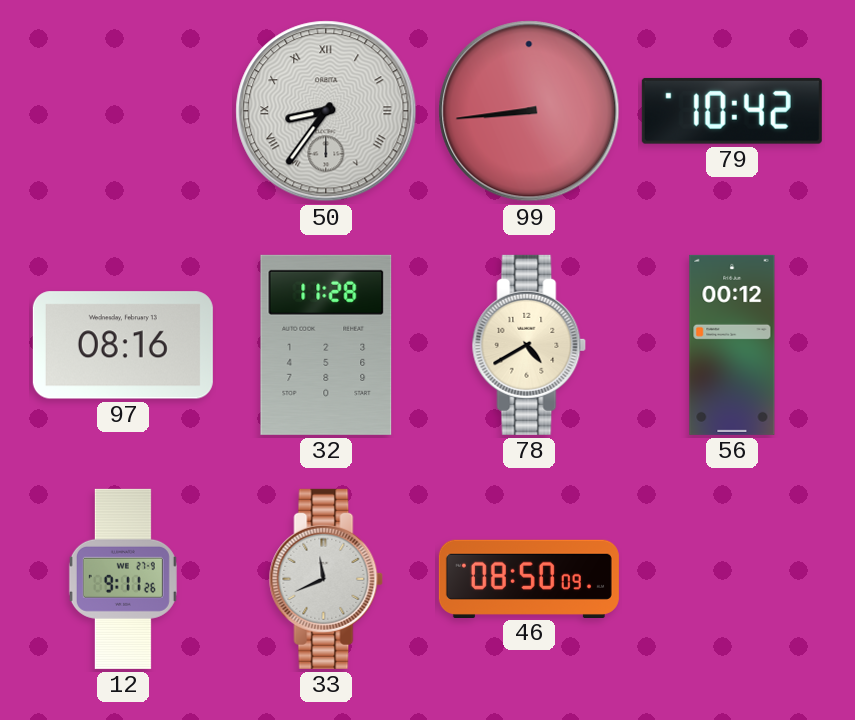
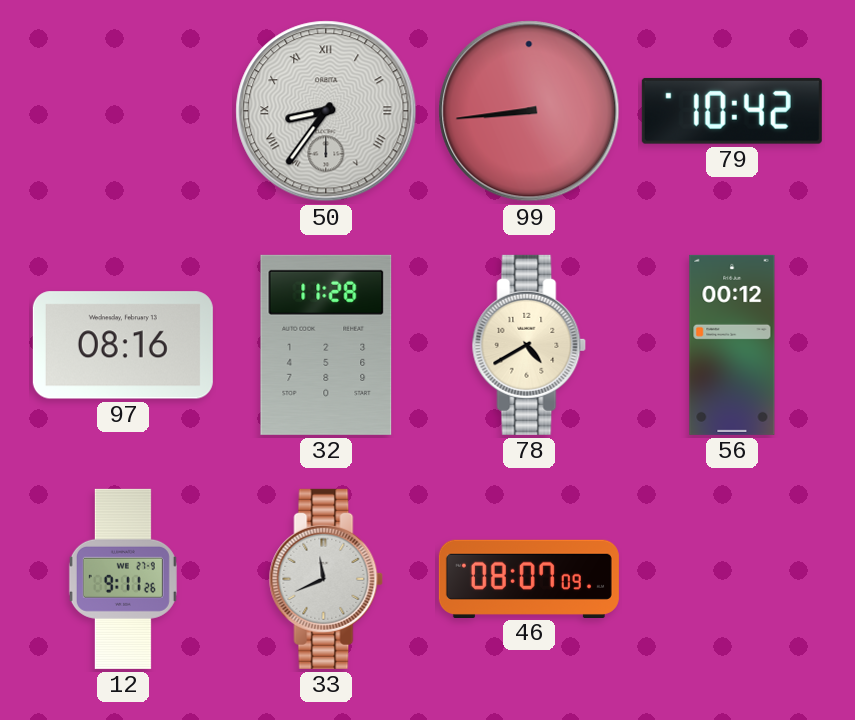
46: 08:50 -> 08:07
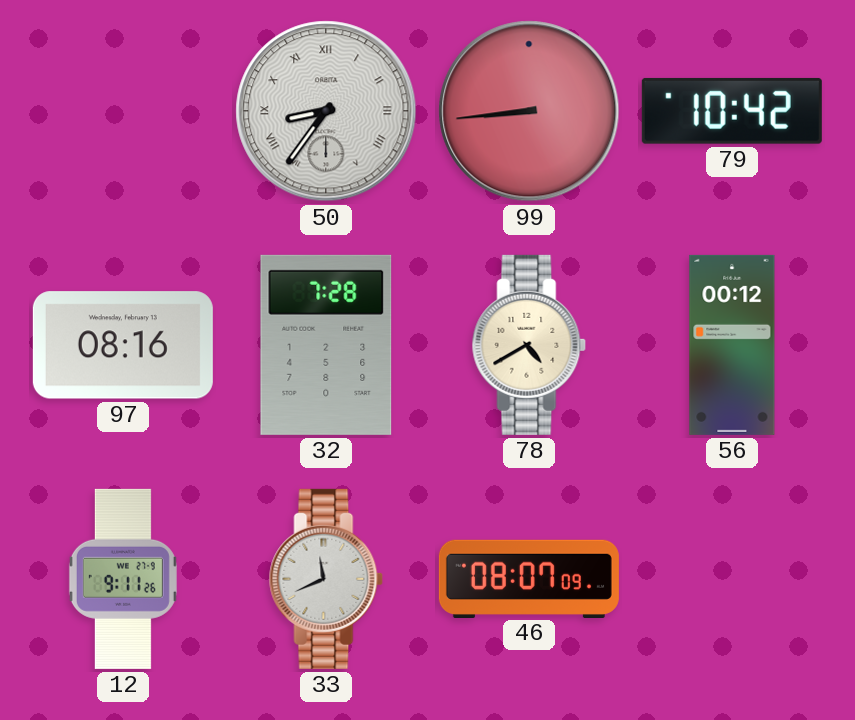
32: 11:28 -> 7:28
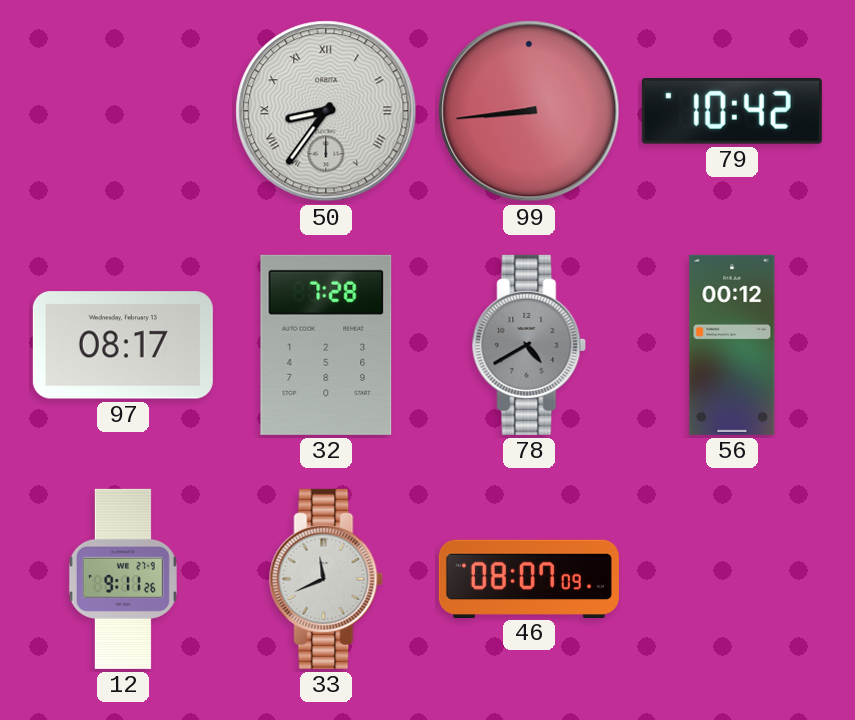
97: 08:16 -> 08:17
78 dial: cream -> grey
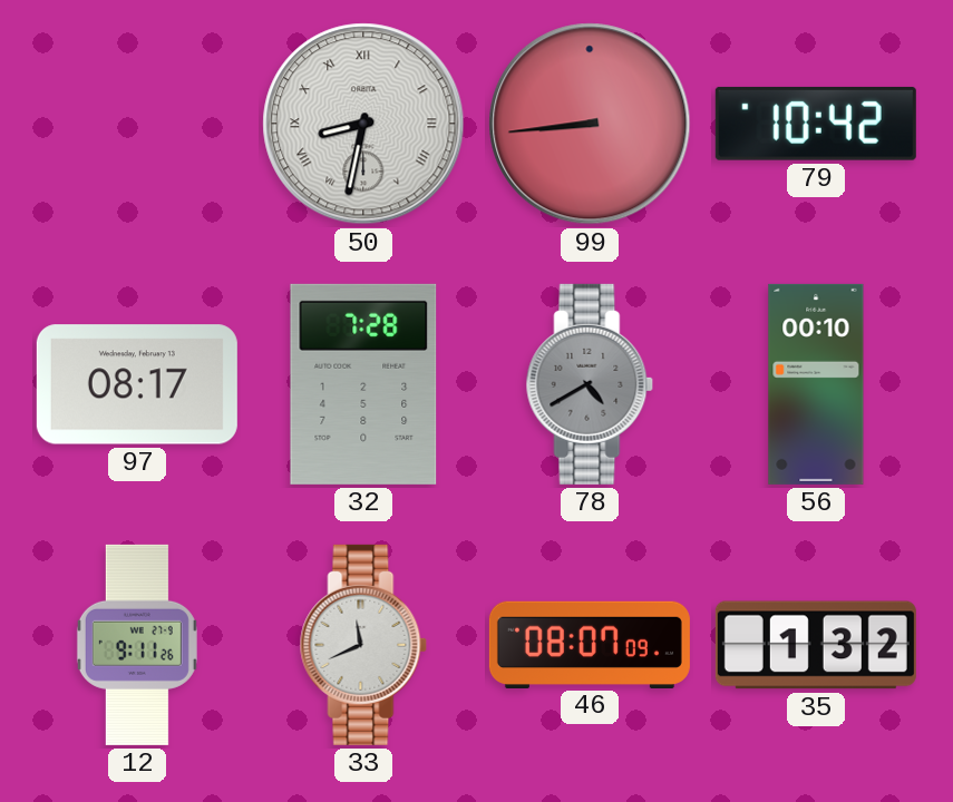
50: 8:36 -> 8:32
56: 00:12 -> 00:10
35: none -> 1:32
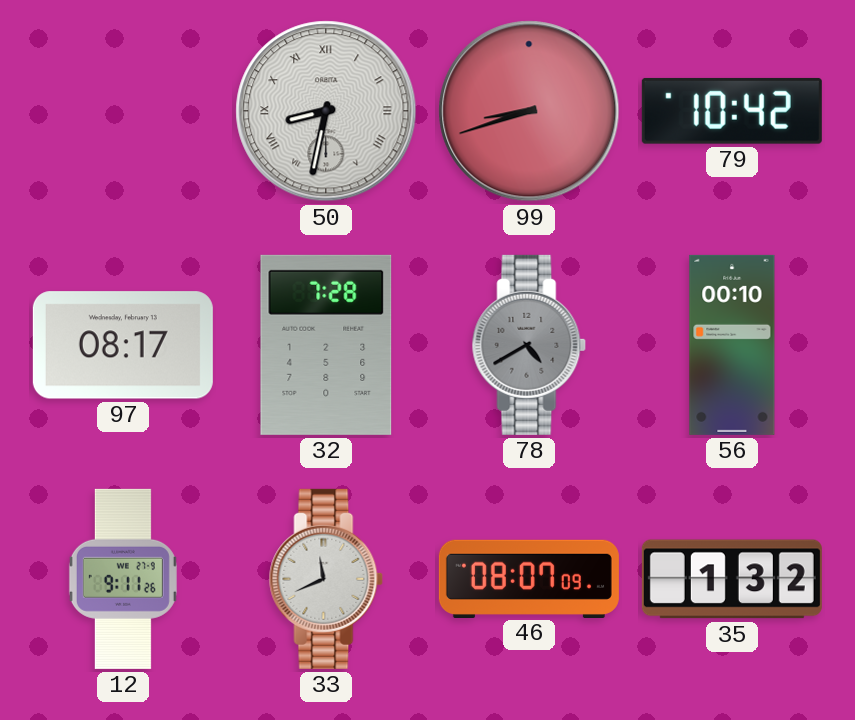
99: 8:44 -> 8:42
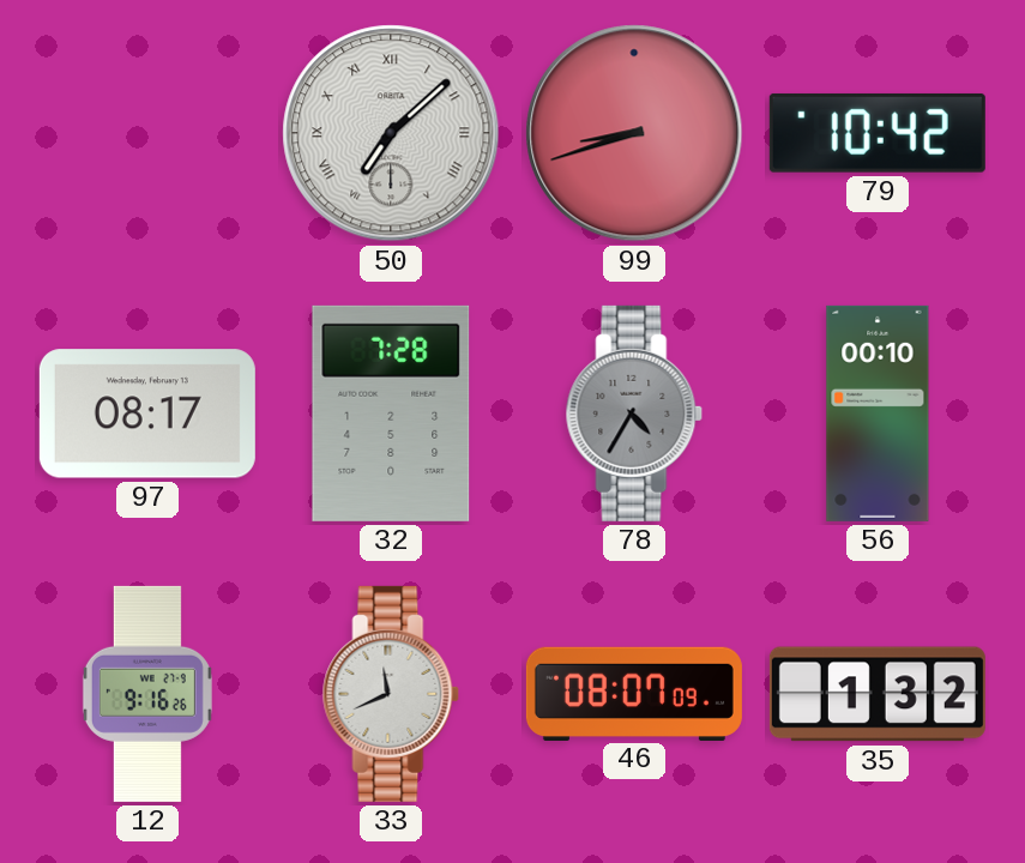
50: 8:32 -> 7:08
78: 4:40 -> 4:35
12: 9:11 -> 9:16
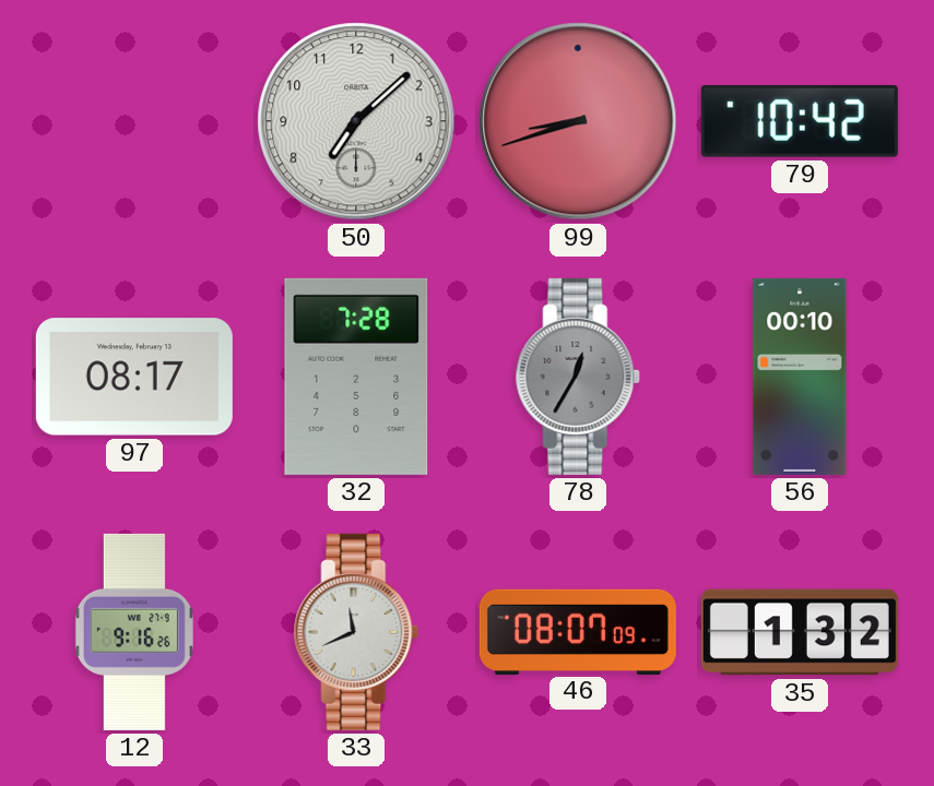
50 numerals: Roman -> Arabic
78: 4:35 -> 12:35
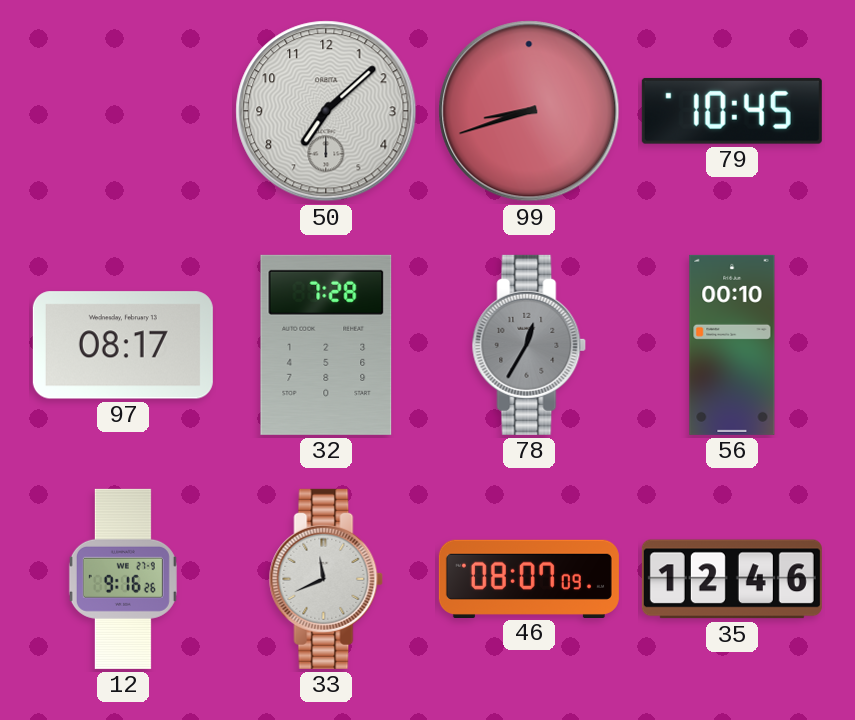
79: 10:42 -> 10:45
35: 1:32 -> 12:46
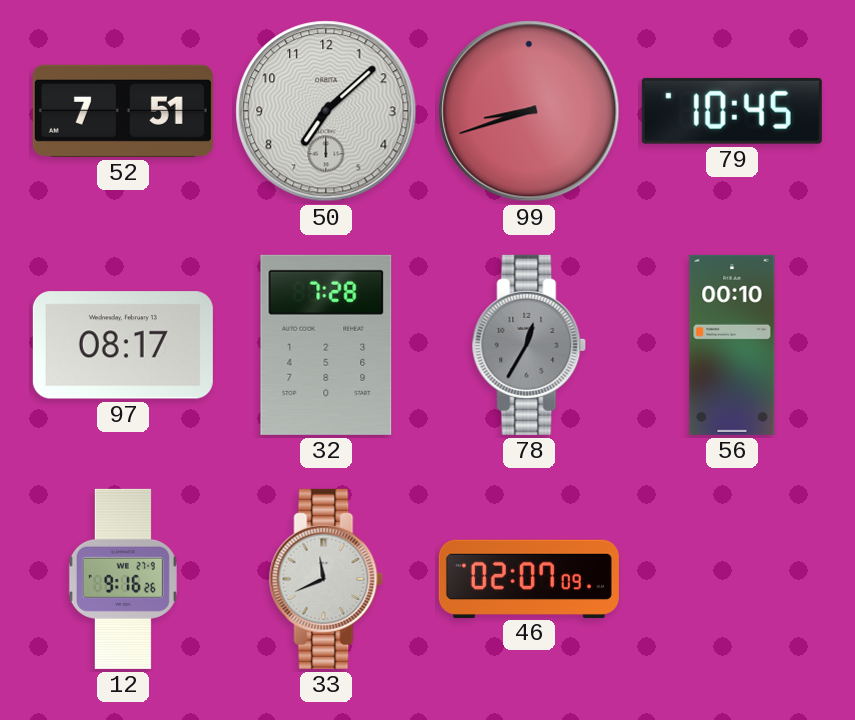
52: none -> 7:51
46: 08:07 -> 02:07
35: 12:46 -> none
